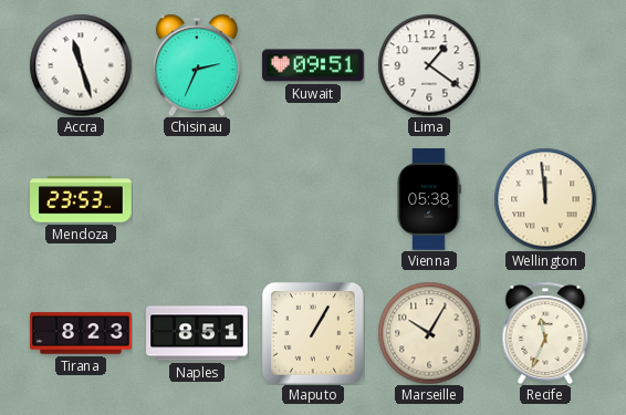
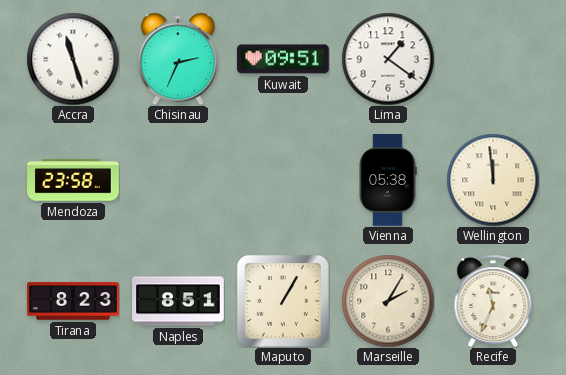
Mendoza: 23:53 -> 23:58
Marseille: 10:05 -> 2:05
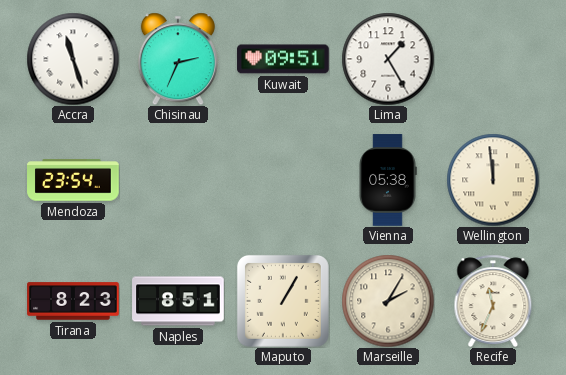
Lima: 1:21 -> 1:25
Mendoza: 23:58 -> 23:54
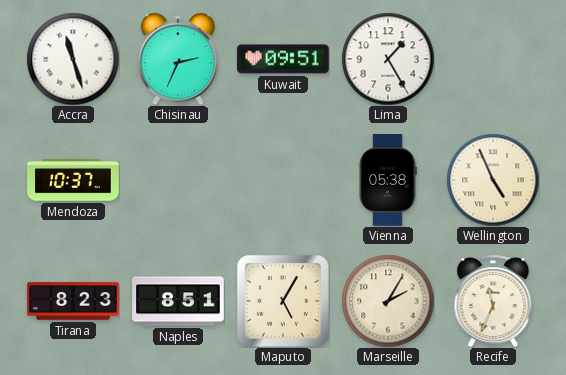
Mendoza: 23:54 -> 10:37
Wellington: 11:59 -> 4:56
Maputo: 1:05 -> 5:05
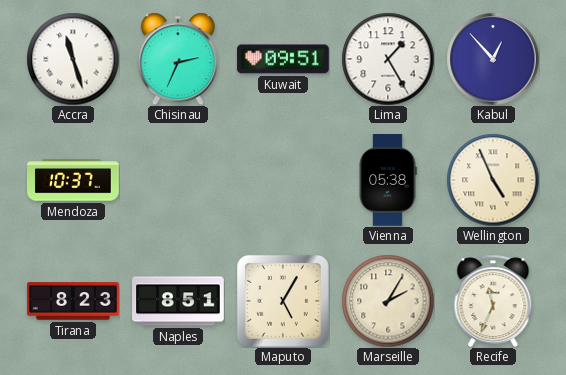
Kabul: none -> 12:53
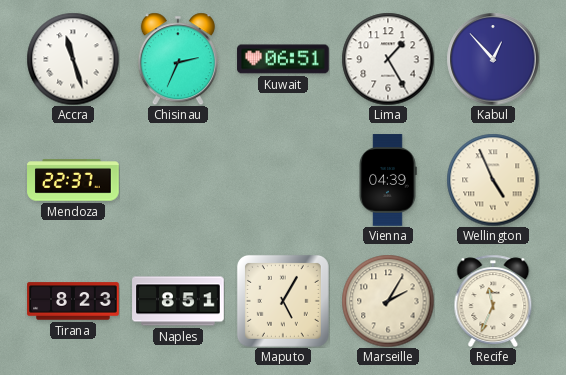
Kuwait: 09:51 -> 06:51
Mendoza: 10:37 -> 22:37
Vienna: 05:38 -> 04:39
